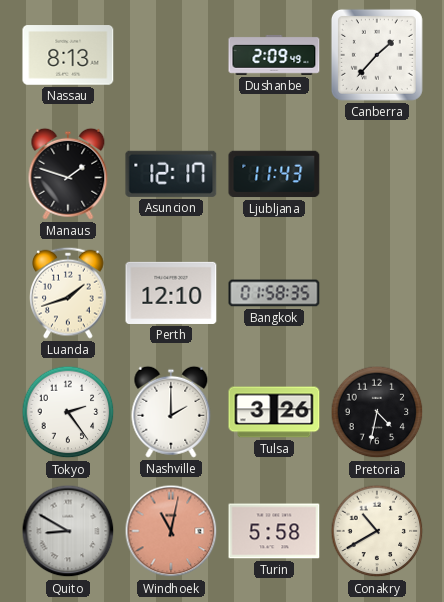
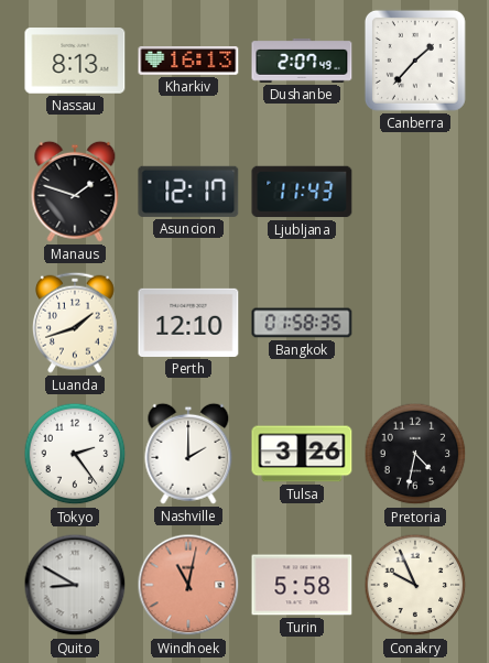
Kharkiv: none -> 16:13
Dushanbe: 2:09 -> 2:07
Conakry: 10:40 -> 9:56
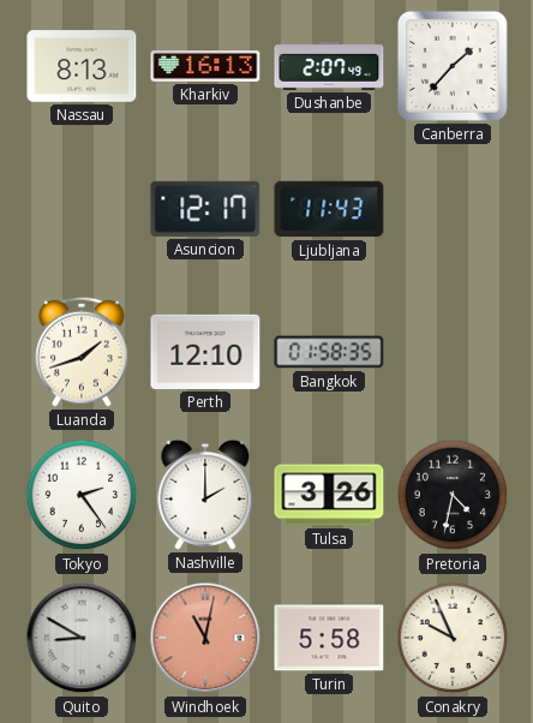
Manaus: 1:48 -> none
